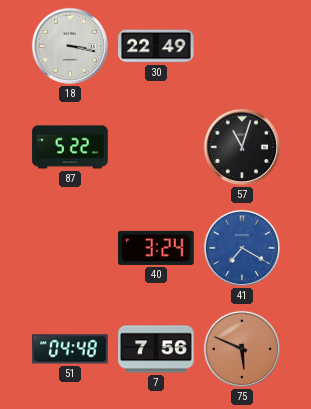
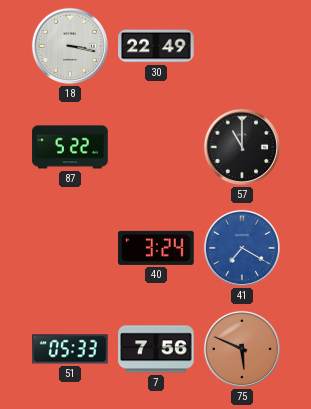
57: 11:03 -> 11:00
51: 04:48 -> 05:33
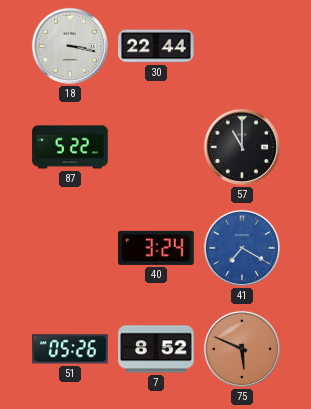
30: 22:49 -> 22:44
51: 05:33 -> 05:26
7: 7:56 -> 8:52
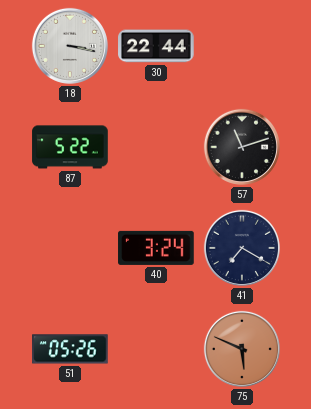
57: 11:00 -> 11:12
41 dial: blue -> navy
7: 8:52 -> none
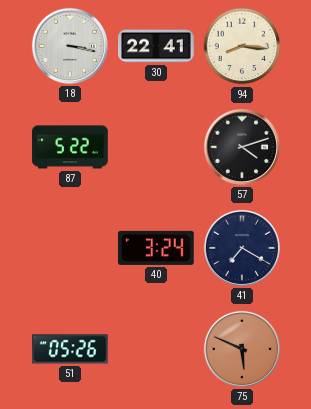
30: 22:44 -> 22:41
94: none -> 8:16
57: 11:12 -> 4:12
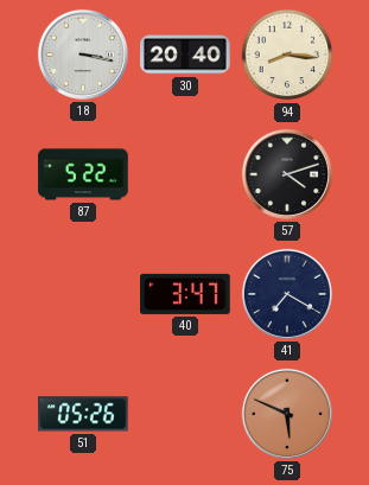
30: 22:41 -> 20:40
40: 3:24 -> 3:47
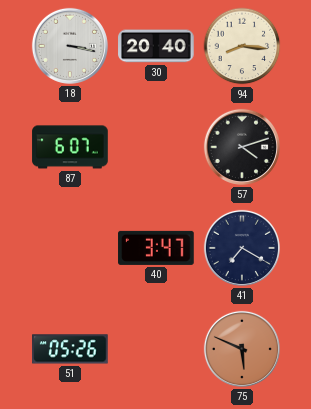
87: 5:22 -> 6:07
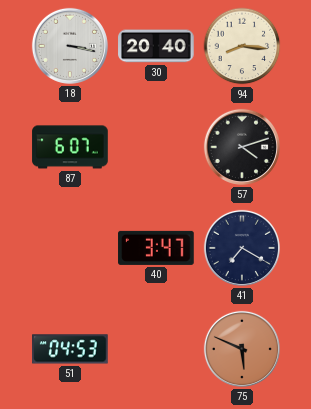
51: 05:26 -> 04:53
